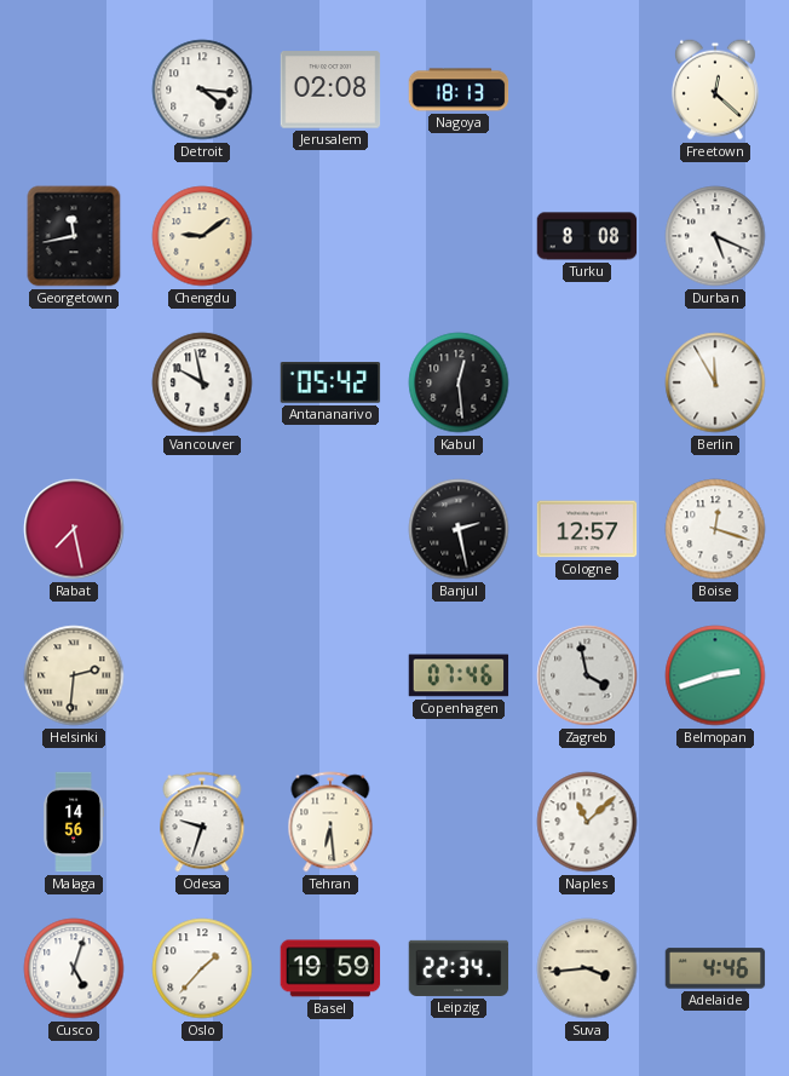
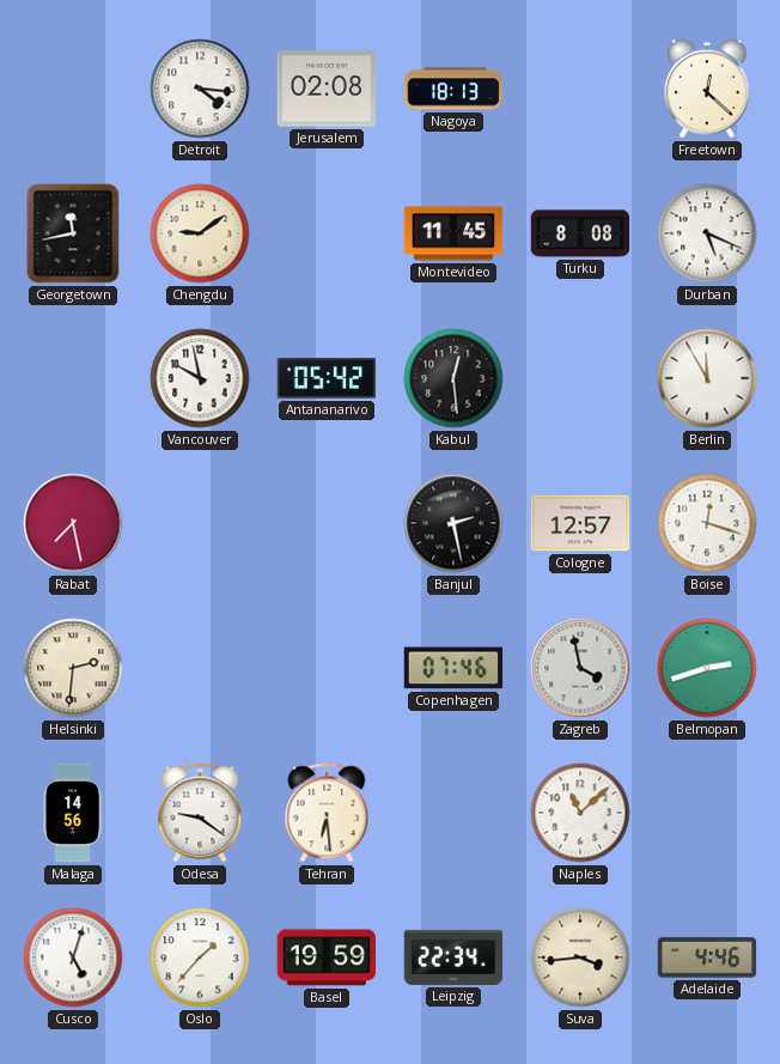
Montevideo: none -> 11:45
Odesa: 9:33 -> 9:21
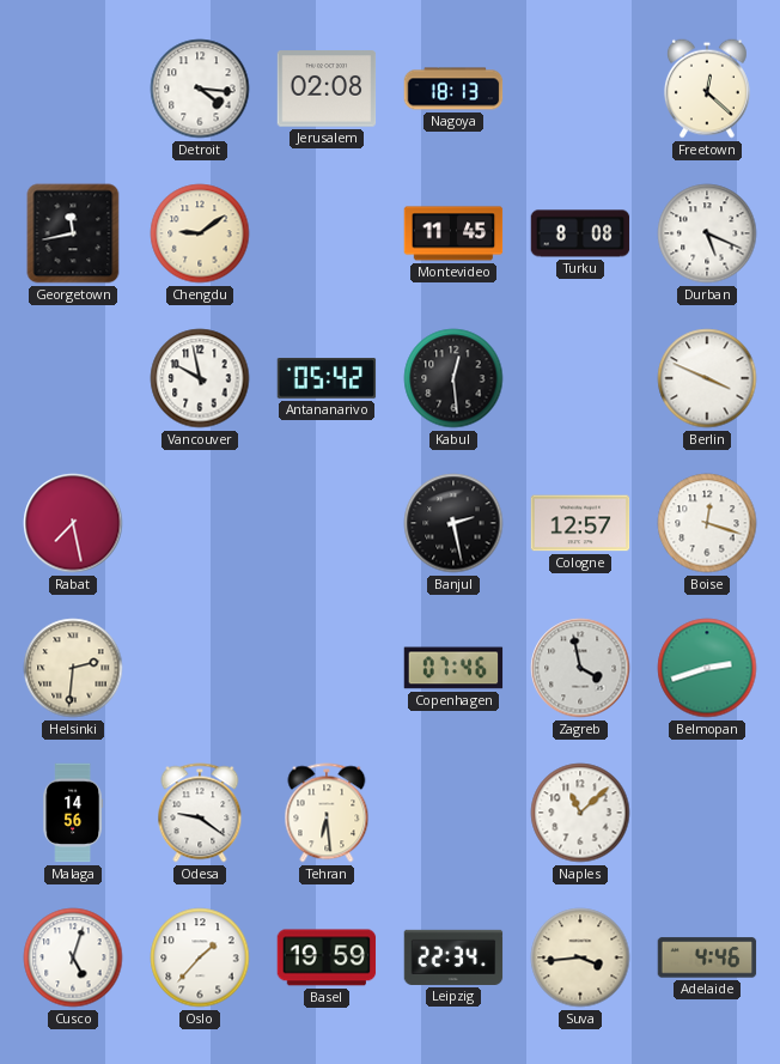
Berlin: 11:55 -> 3:49
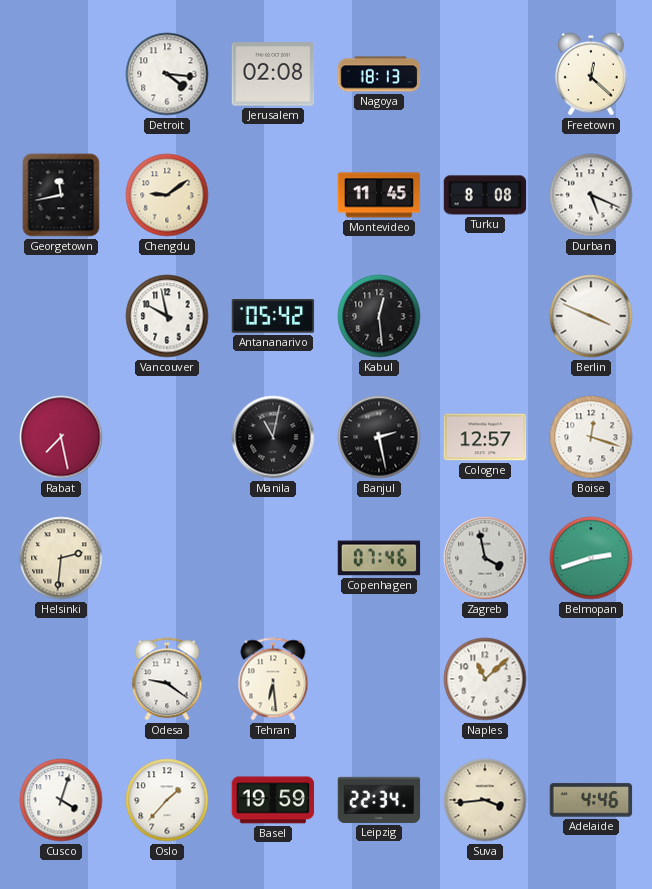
Manila: none -> 11:02
Malaga: 14:56 -> none
Cusco: 5:03 -> 4:03
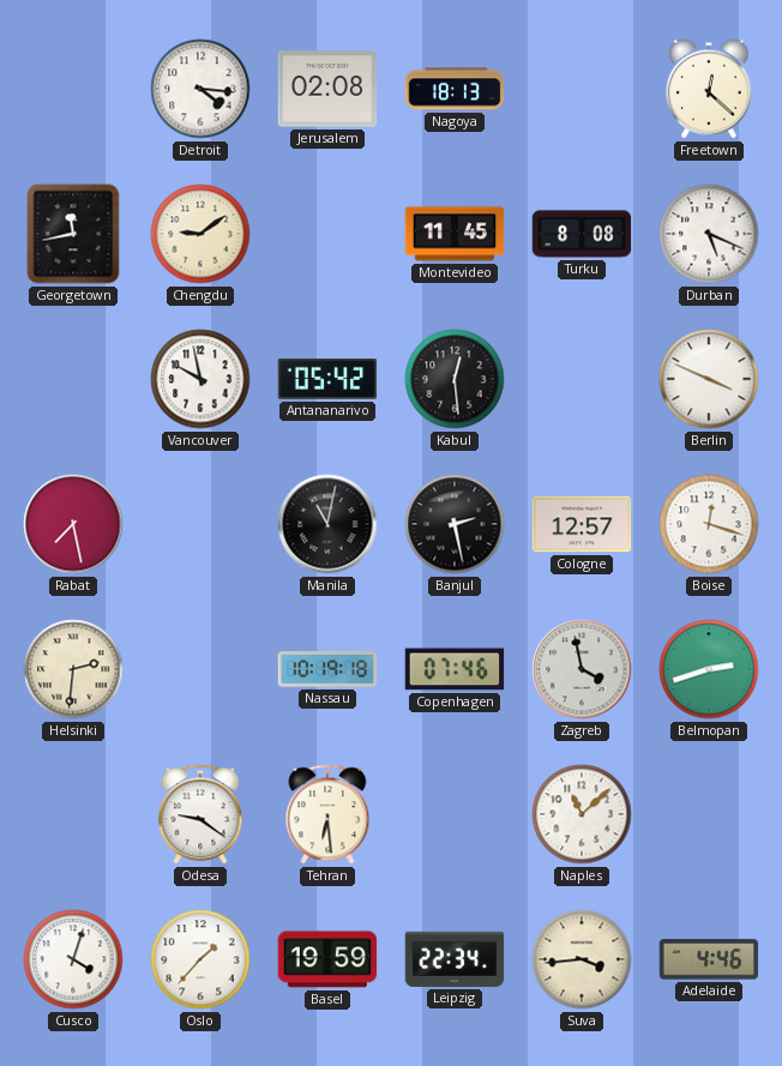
Nassau: none -> 10:19
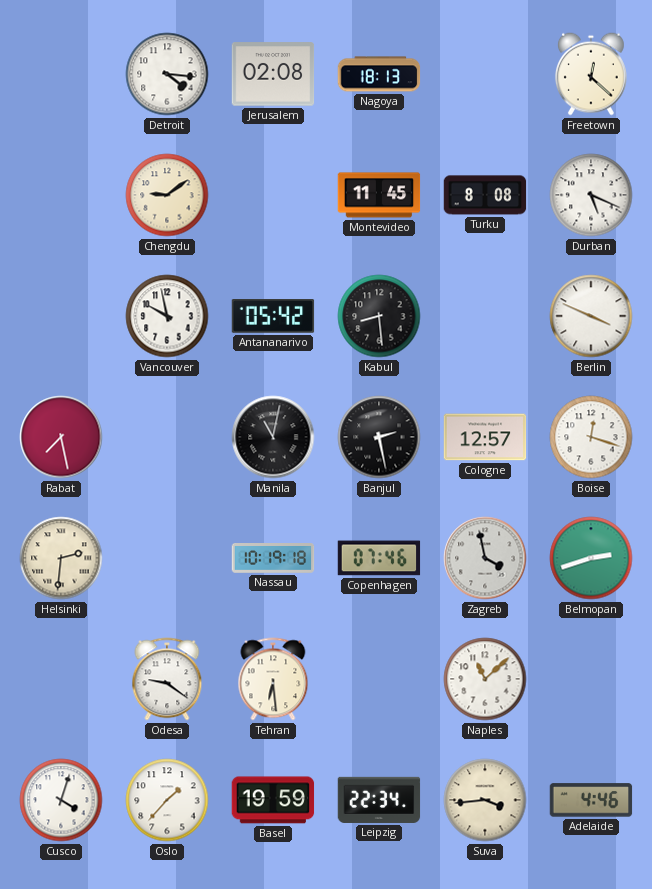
Georgetown: 11:43 -> none
Kabul: 12:29 -> 8:29
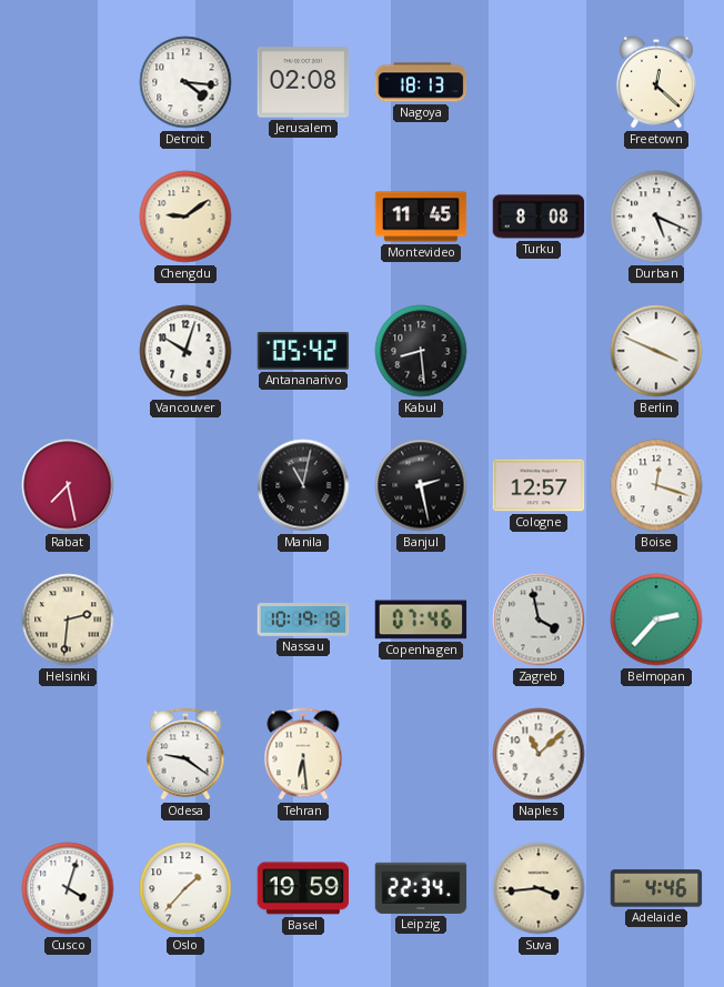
Vancouver: 9:58 -> 10:03
Belmopan: 2:42 -> 2:37
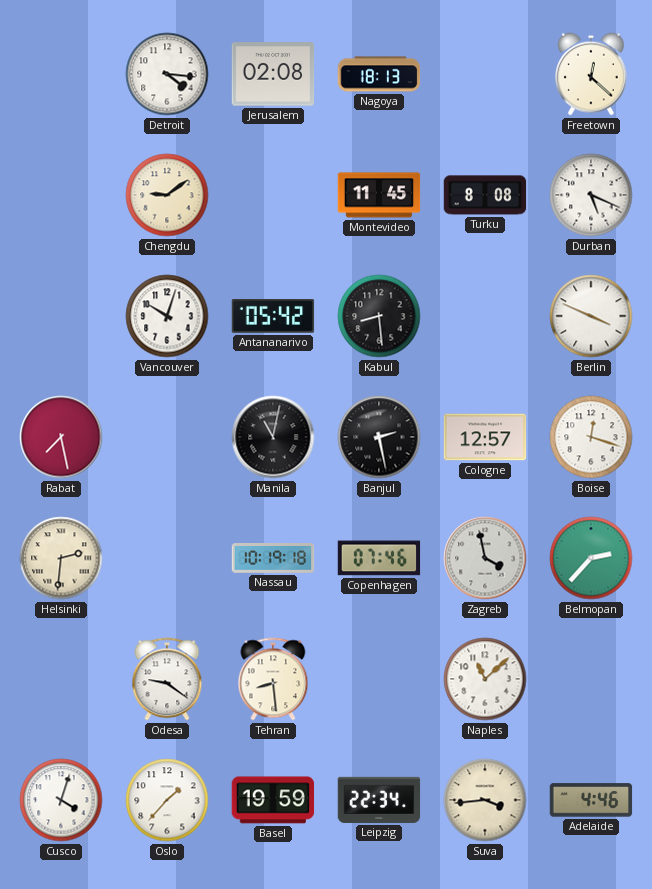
Tehran: 6:29 -> 8:29
